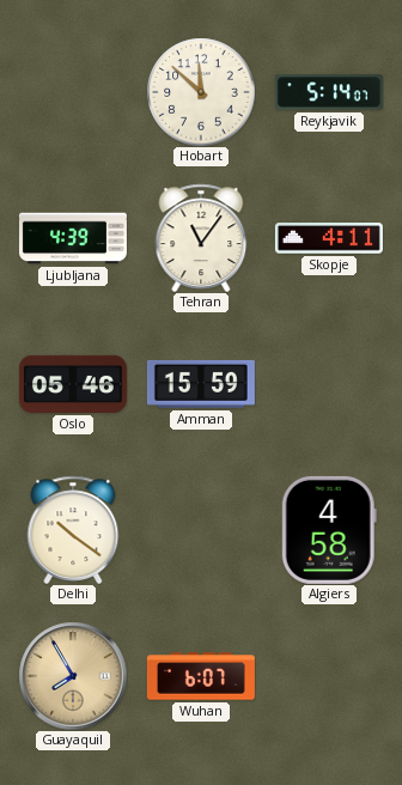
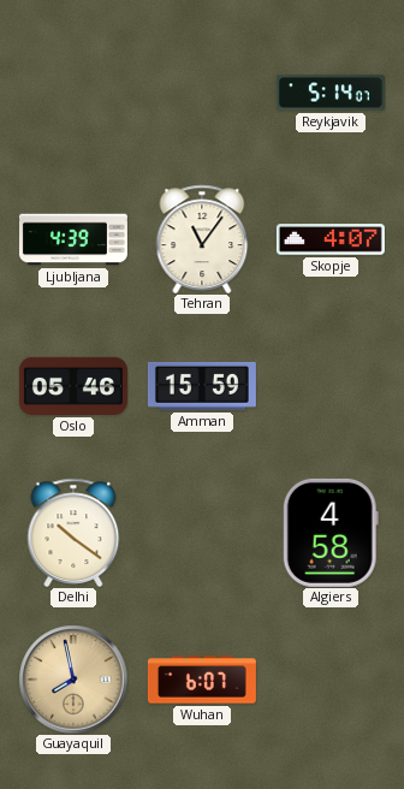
Hobart: 11:52 -> none
Skopje: 4:11 -> 4:07
Guayaquil: 7:55 -> 7:58
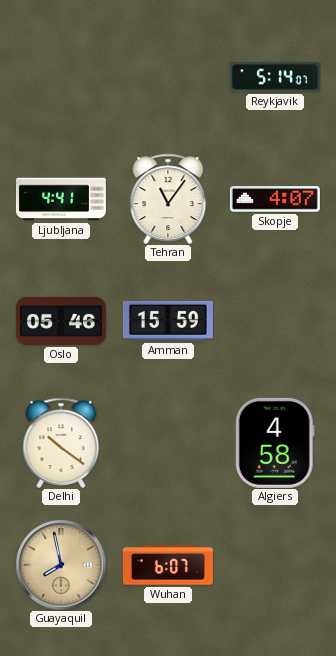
Ljubljana: 4:39 -> 4:41
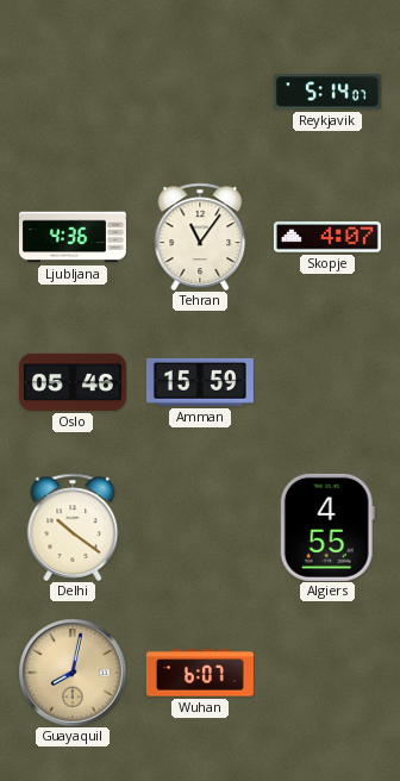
Ljubljana: 4:41 -> 4:36
Algiers: 4:58 -> 4:55
Guayaquil: 7:58 -> 8:02
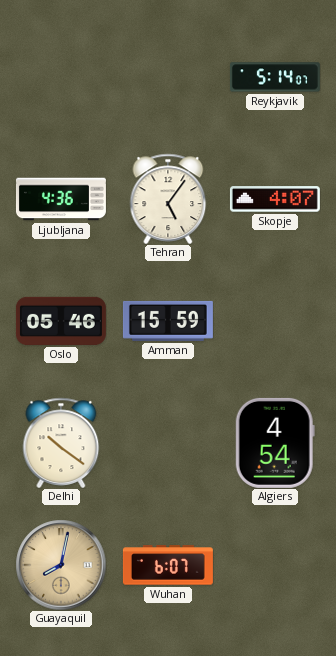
Tehran: 11:06 -> 5:06
Algiers: 4:55 -> 4:54
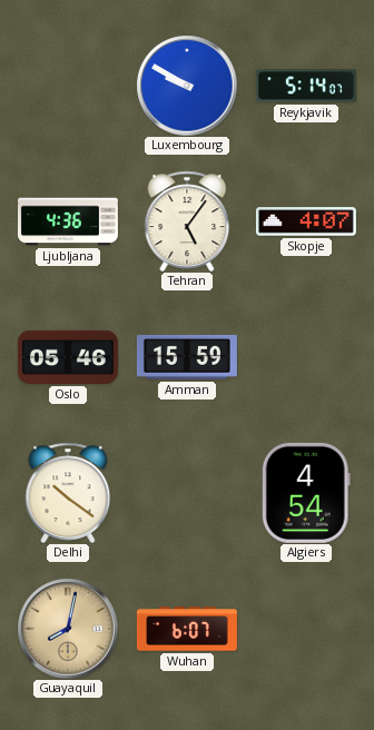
Luxembourg: none -> 9:50
